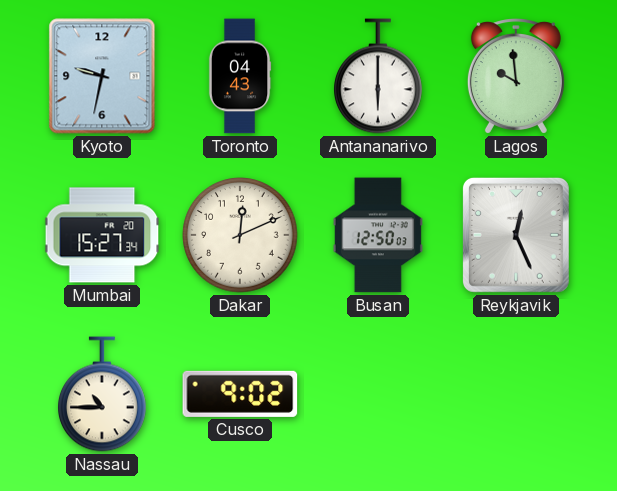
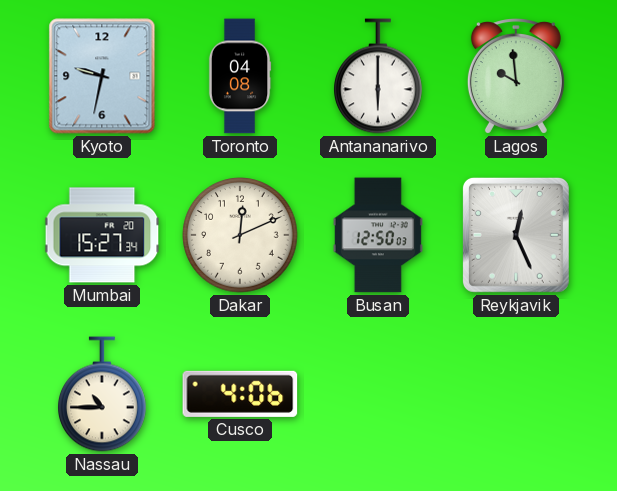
Toronto: 04:43 -> 04:08
Cusco: 9:02 -> 4:06
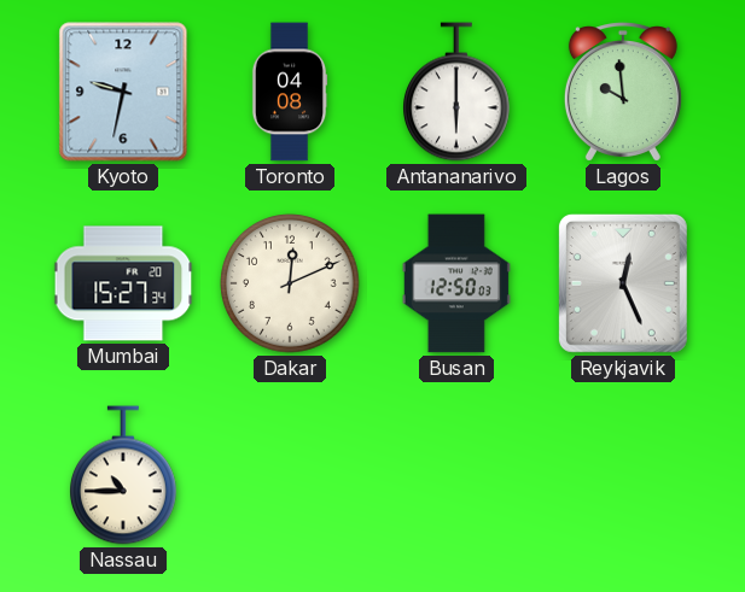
Cusco: 4:06 -> none
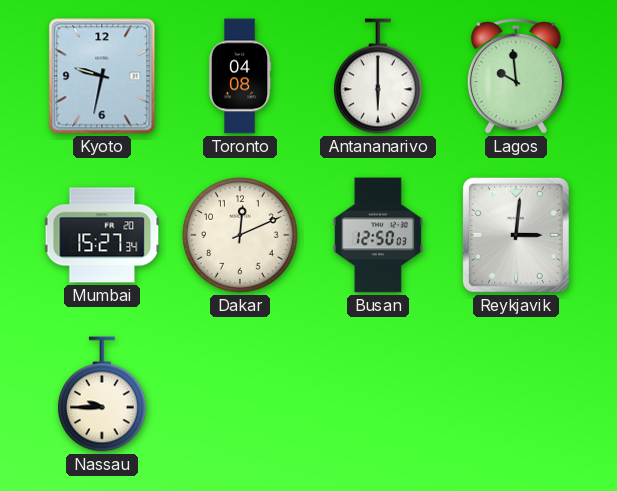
Reykjavik: 12:26 -> 3:01
Nassau: 10:45 -> 9:45
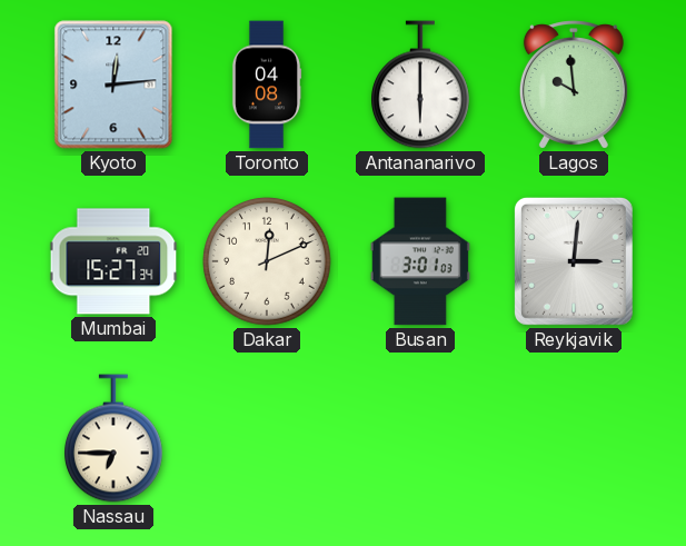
Kyoto: 9:32 -> 12:14
Busan: 12:50 -> 3:01
Nassau: 9:45 -> 6:45
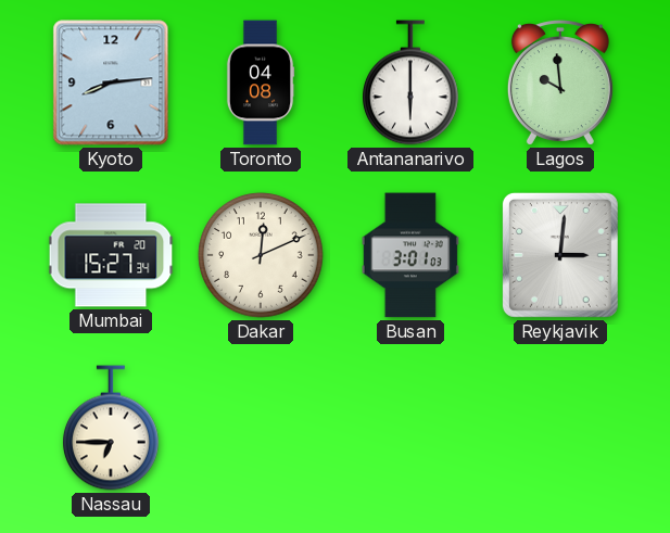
Kyoto: 12:14 -> 8:14
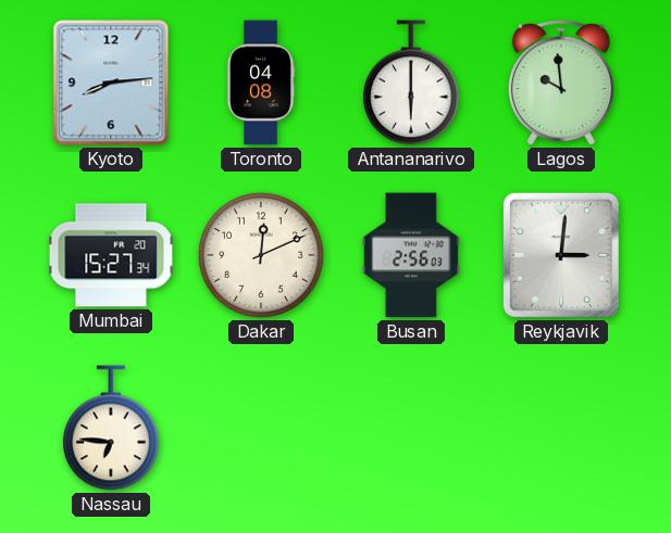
Busan: 3:01 -> 2:56
Nassau: 6:45 -> 6:46
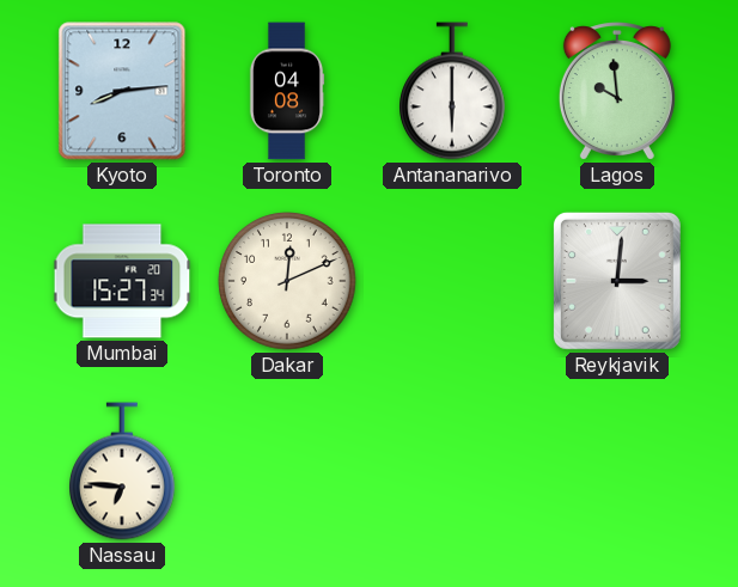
Busan: 2:56 -> none
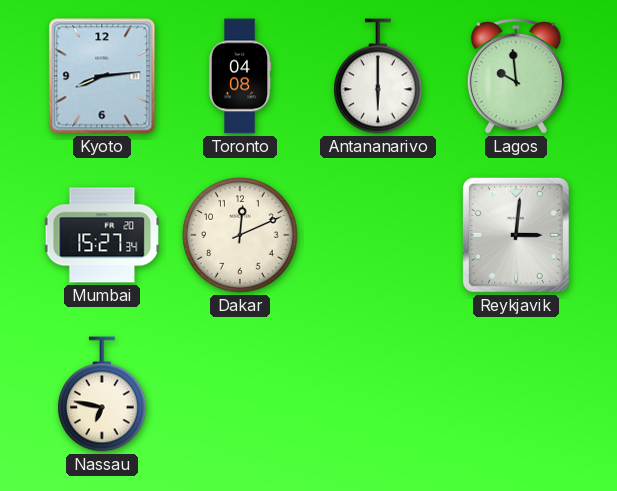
Nassau: 6:46 -> 6:47
